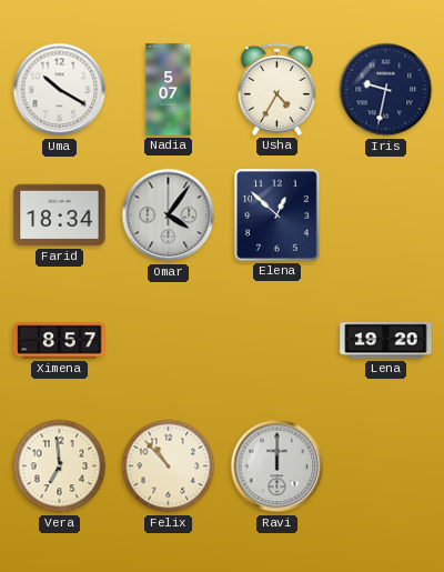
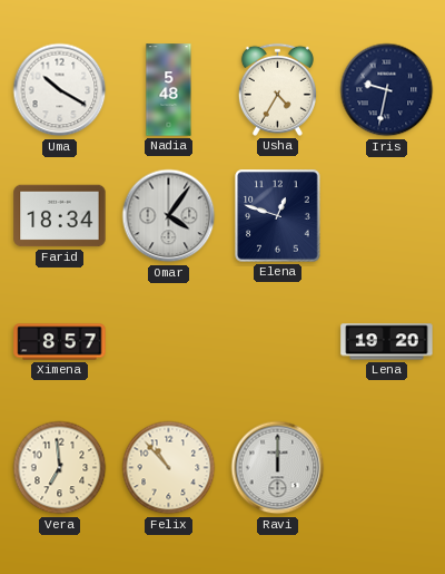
Nadia: 5:07 -> 5:48
Elena: 12:52 -> 12:48
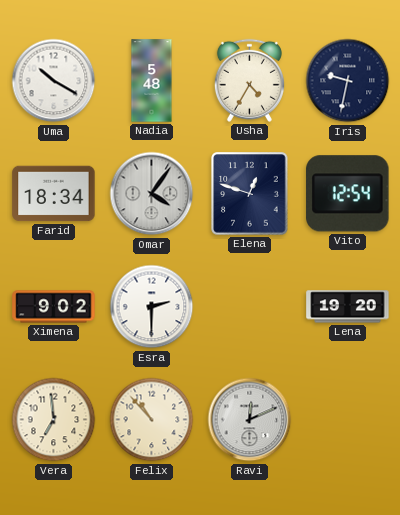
Vito: none -> 12:54
Ximena: 8:57 -> 9:02
Esra: none -> 2:30
Ravi: 12:00 -> 12:11
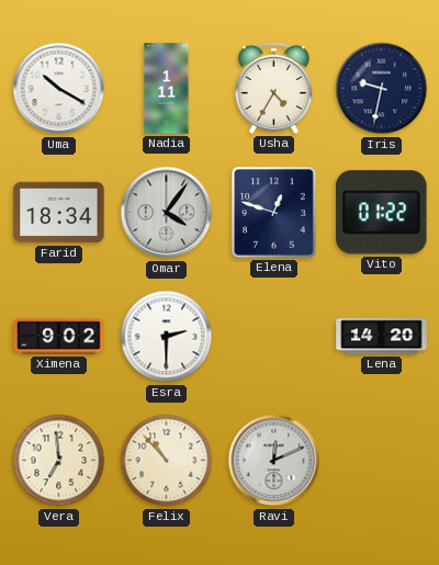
Nadia: 5:48 -> 1:11
Vito: 12:54 -> 01:22
Lena: 19:20 -> 14:20
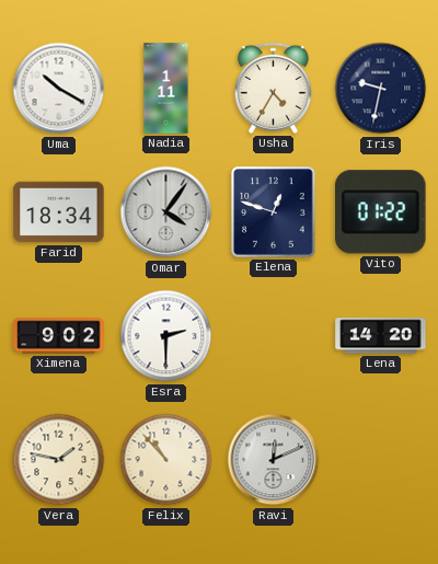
Vera: 6:59 -> 1:47
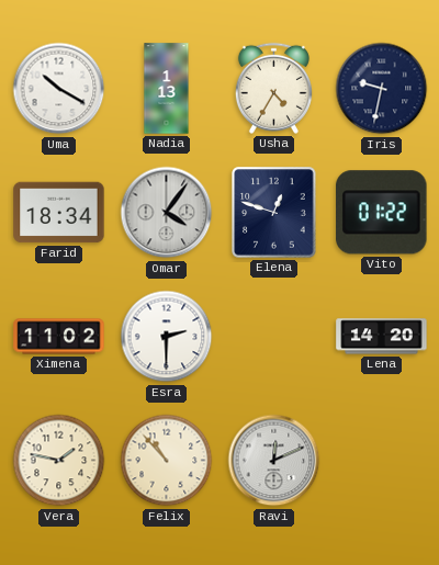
Nadia: 1:11 -> 1:13
Ximena: 9:02 -> 11:02
